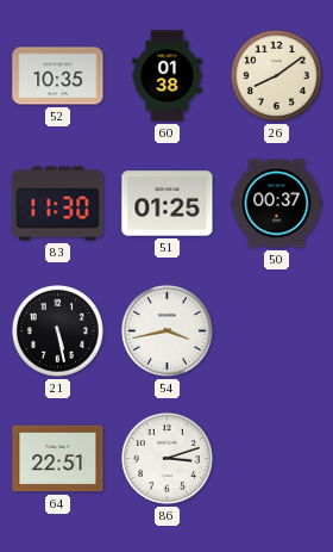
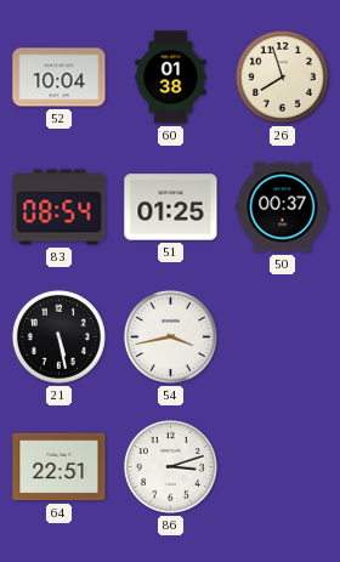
52: 10:35 -> 10:04
26: 8:09 -> 7:57
83: 11:30 -> 08:54
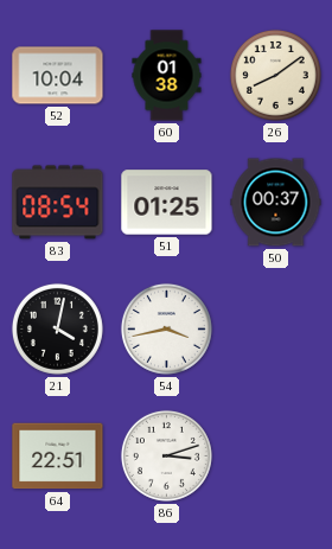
26: 7:57 -> 8:09
21: 5:28 -> 4:02
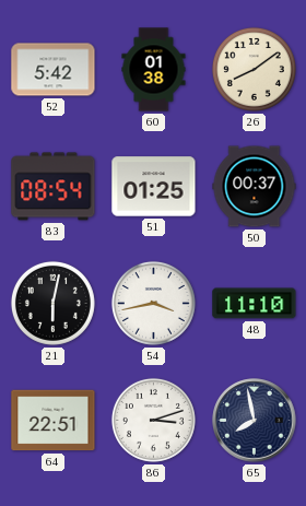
52: 10:04 -> 5:42
21: 4:02 -> 6:02
48: none -> 11:10
65: none -> 7:58
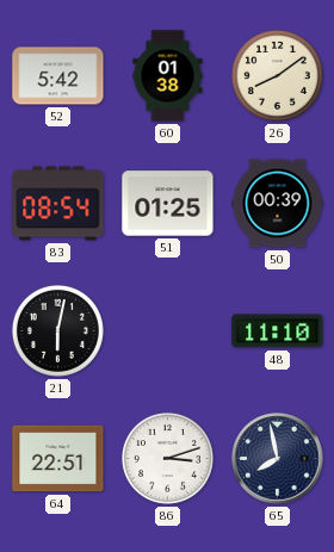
50: 00:37 -> 00:39
54: 3:43 -> none
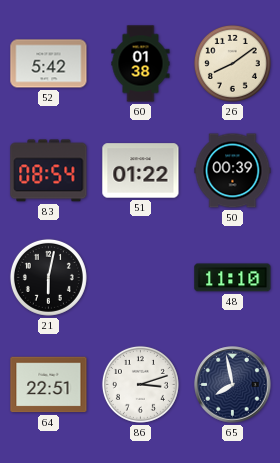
51: 01:25 -> 01:22
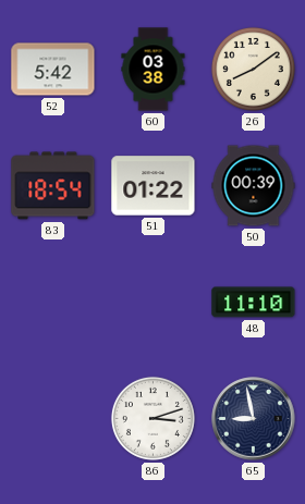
60: 01:38 -> 03:38
83: 08:54 -> 18:54
21: 6:02 -> none
64: 22:51 -> none
65: 7:58 -> 8:58
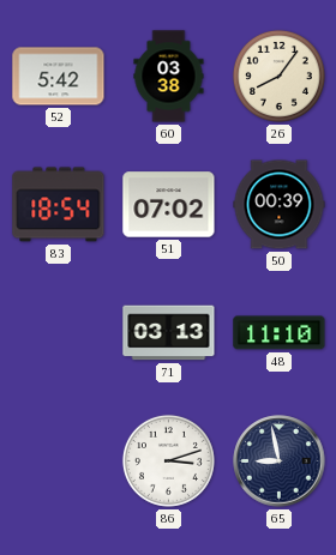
26: 8:09 -> 8:06
51: 01:22 -> 07:02
71: none -> 03:13
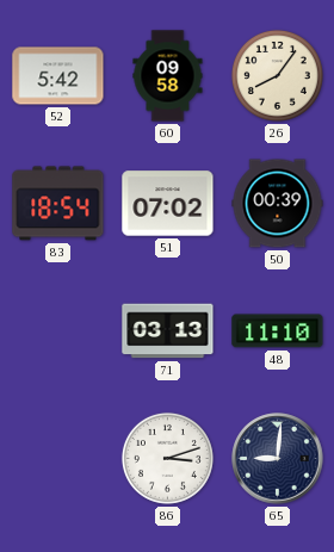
60: 03:38 -> 09:58
65: 8:58 -> 9:01
